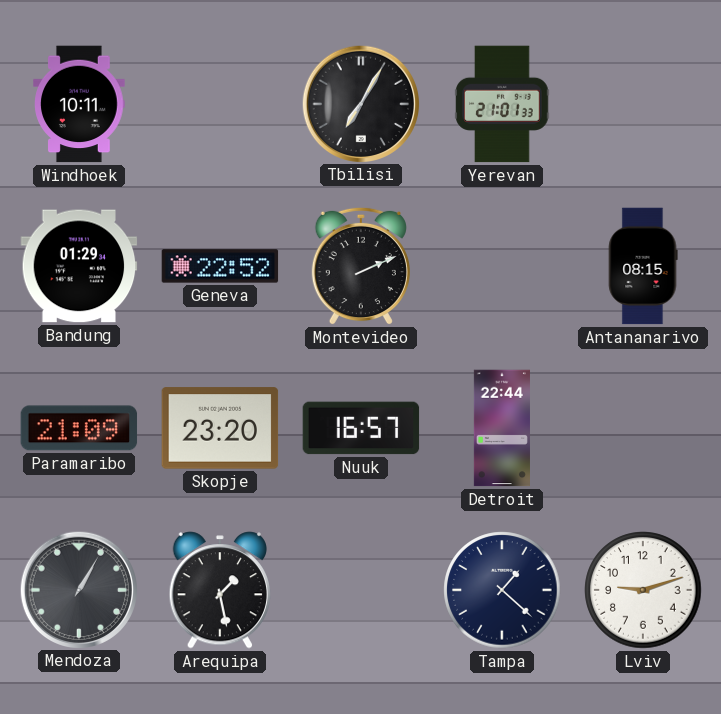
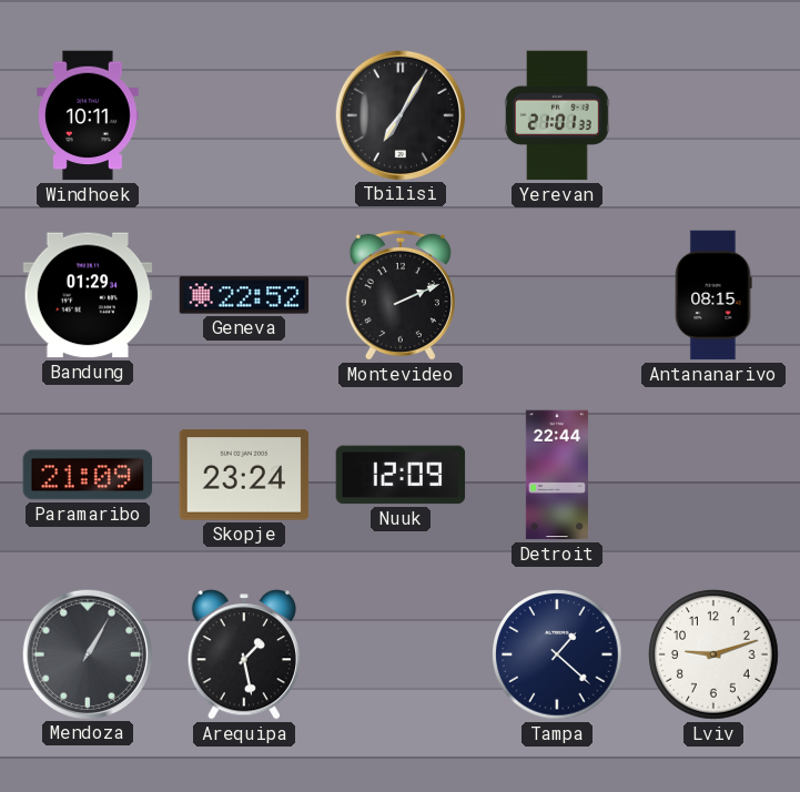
Skopje: 23:20 -> 23:24
Nuuk: 16:57 -> 12:09
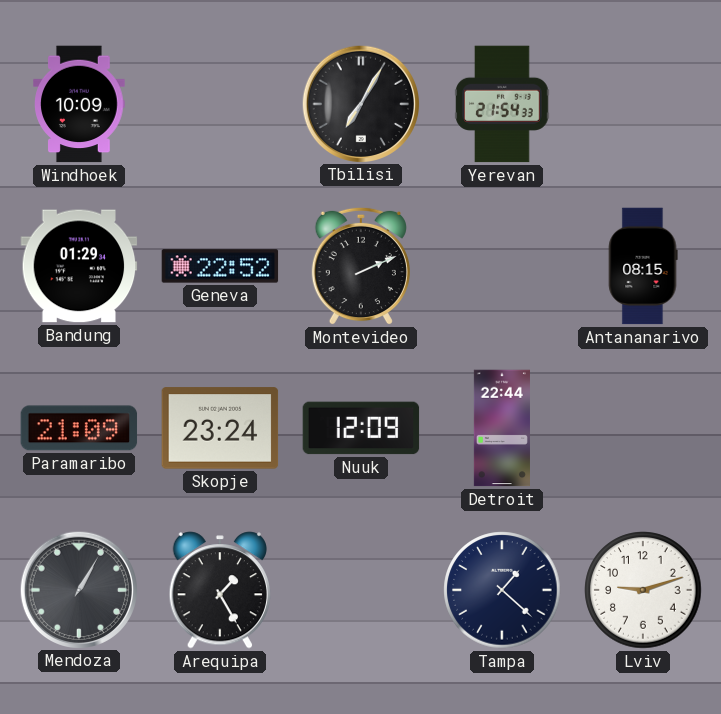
Windhoek: 10:11 -> 10:09
Yerevan: 21:01 -> 21:54
Arequipa: 1:28 -> 1:25
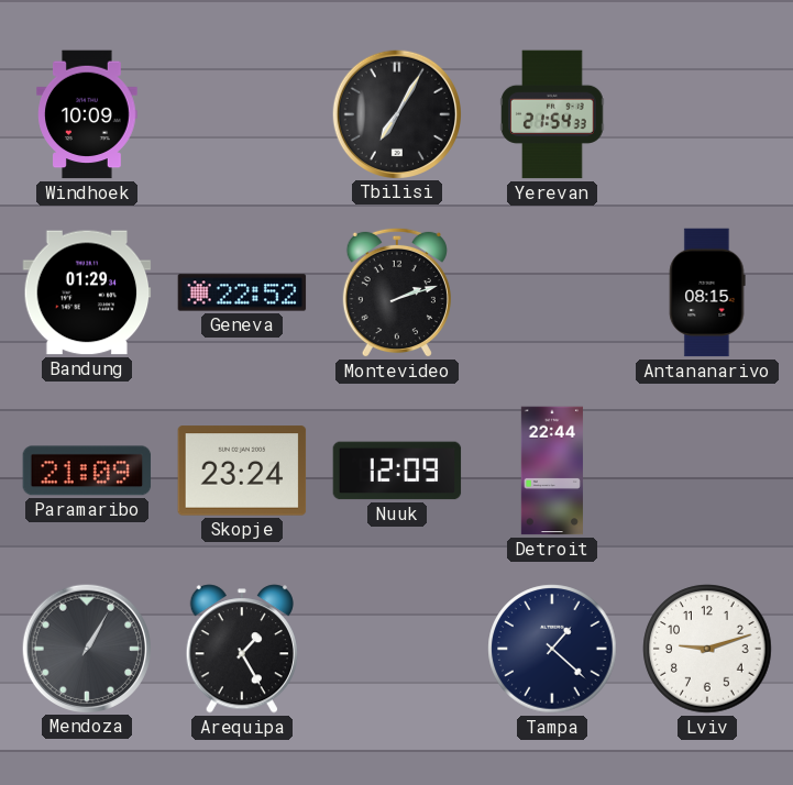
Montevideo: 2:11 -> 2:12
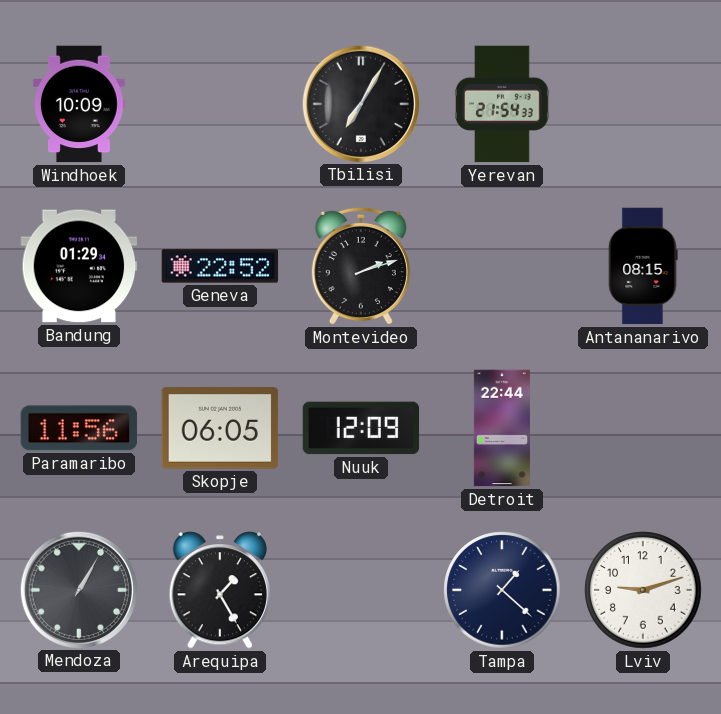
Paramaribo: 21:09 -> 11:56
Skopje: 23:24 -> 06:05
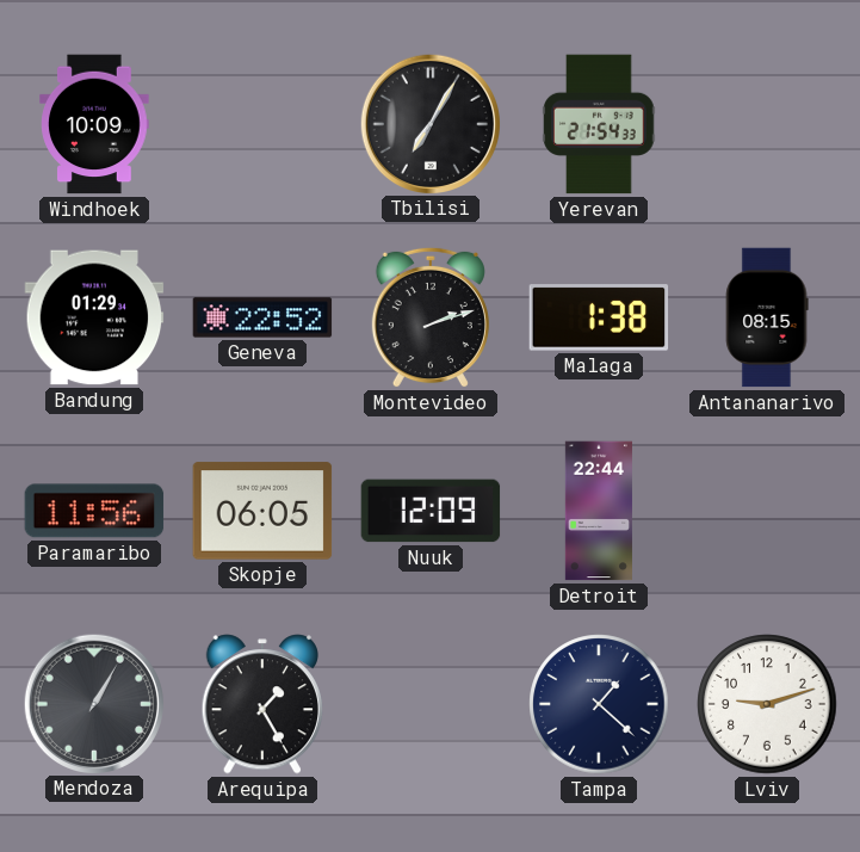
Malaga: none -> 1:38
